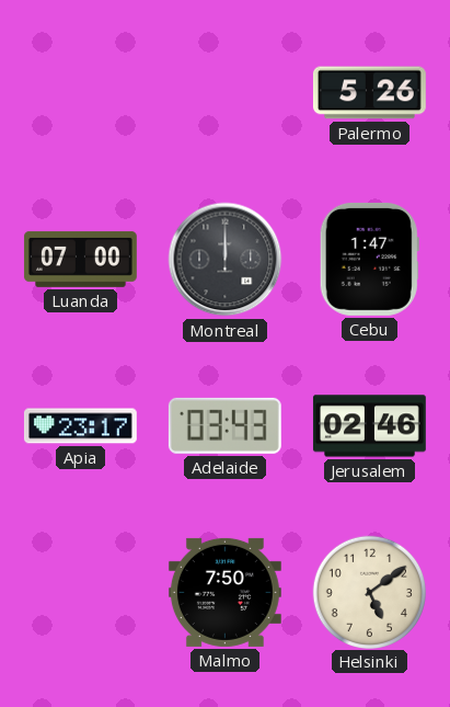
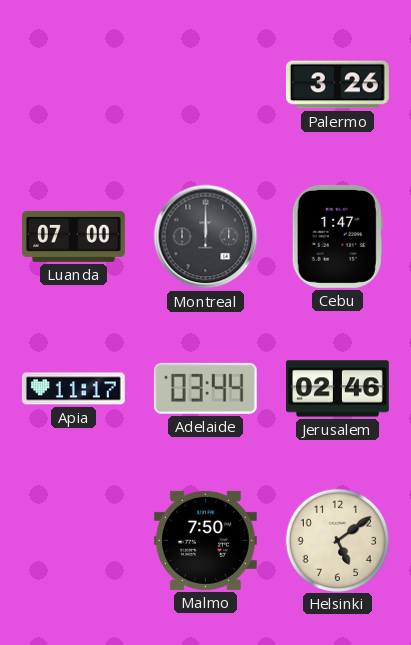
Palermo: 5:26 -> 3:26
Apia: 23:17 -> 11:17
Adelaide: 03:43 -> 03:44
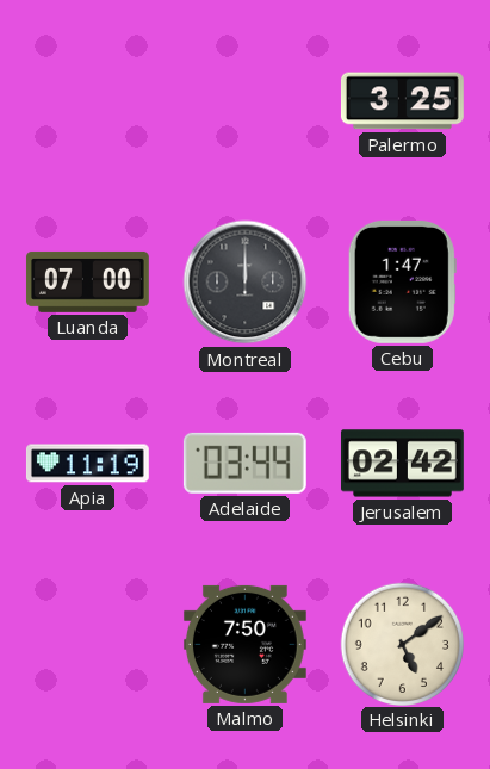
Palermo: 3:26 -> 3:25
Apia: 11:17 -> 11:19
Jerusalem: 02:46 -> 02:42
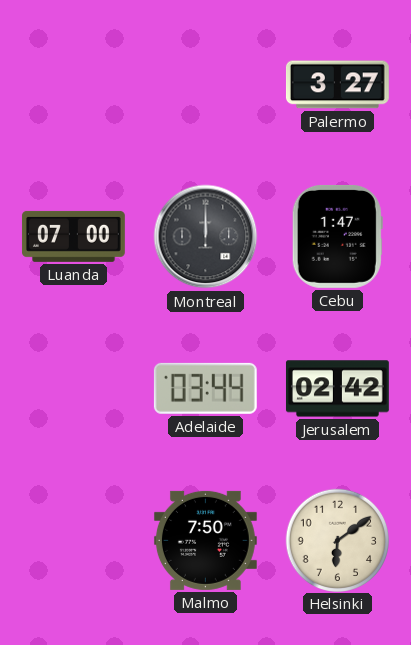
Palermo: 3:25 -> 3:27
Apia: 11:19 -> none
Helsinki: 5:09 -> 6:09
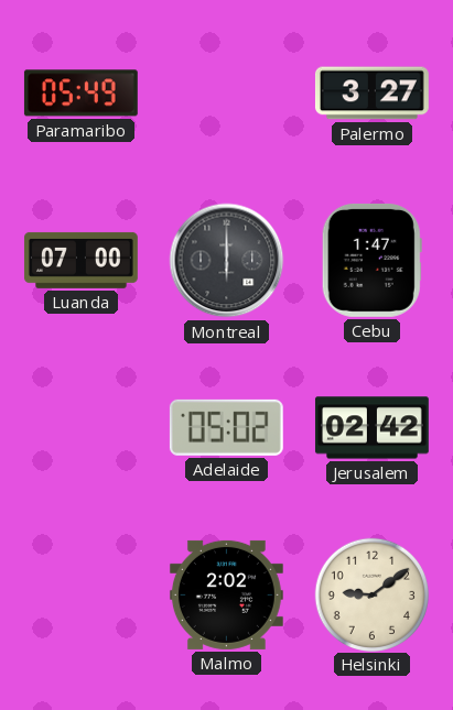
Paramaribo: none -> 05:49
Montreal: 12:00 -> 6:00
Adelaide: 03:44 -> 05:02
Malmo: 7:50 -> 2:02
Helsinki: 6:09 -> 9:09
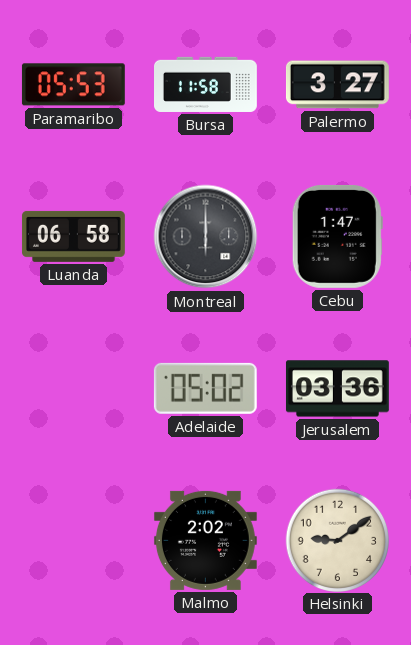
Paramaribo: 05:49 -> 05:53
Bursa: none -> 11:58
Luanda: 07:00 -> 06:58
Jerusalem: 02:42 -> 03:36
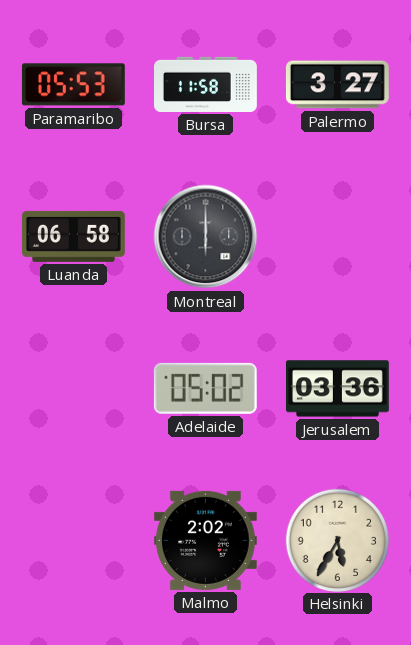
Cebu: 1:47 -> none
Helsinki: 9:09 -> 5:35
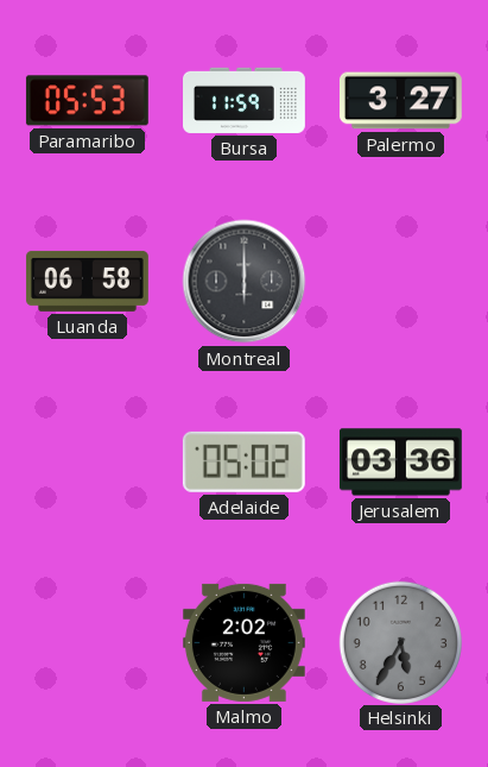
Bursa: 11:58 -> 11:59
Helsinki dial: cream -> grey
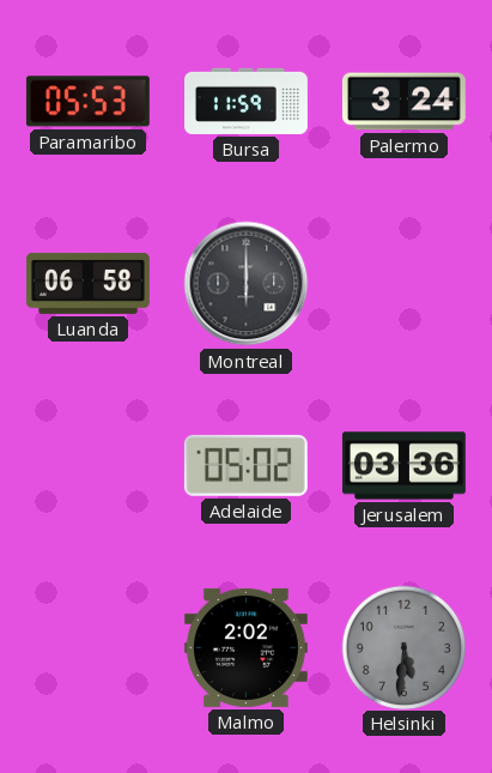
Palermo: 3:27 -> 3:24
Helsinki: 5:35 -> 5:31
